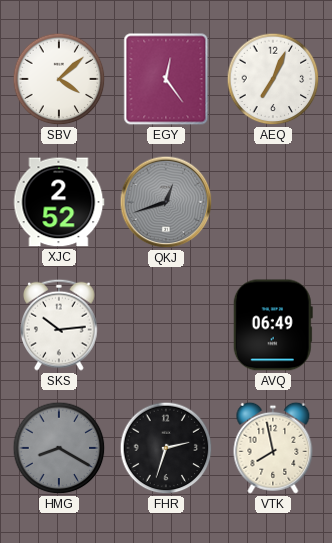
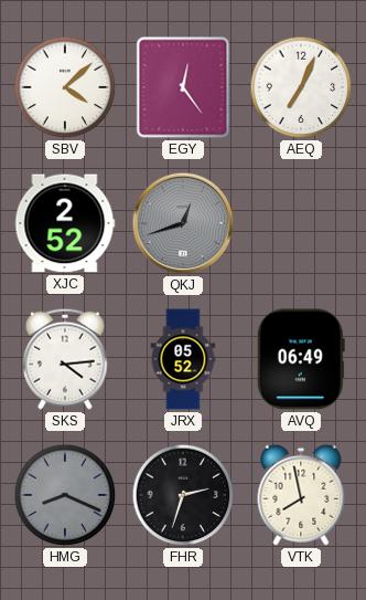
SKS: 10:14 -> 4:14
JRX: none -> 05:52
HMG: 8:20 -> 8:19
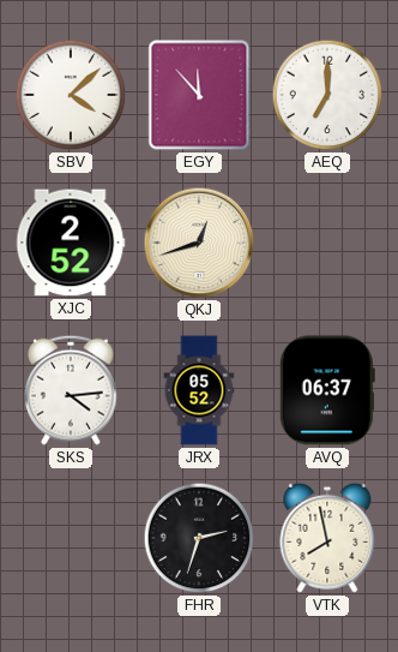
EGY: 12:24 -> 11:53
AEQ: 7:04 -> 7:00
QKJ dial: grey -> cream
AVQ: 06:49 -> 06:37
HMG: 8:19 -> none
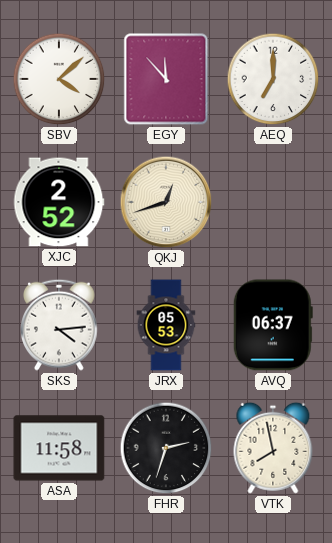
JRX: 05:52 -> 05:53
ASA: none -> 11:58
